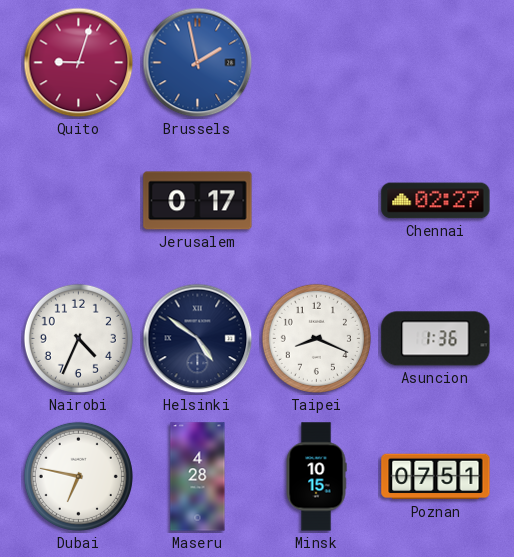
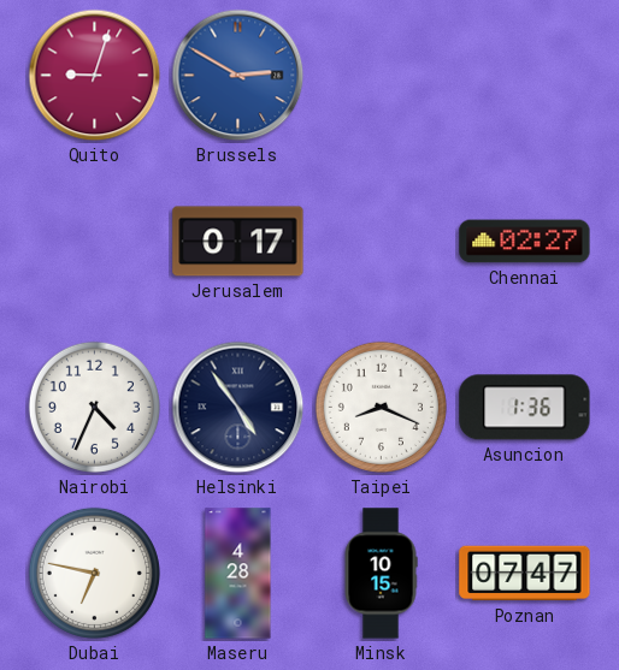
Brussels: 1:58 -> 2:50
Helsinki: 4:51 -> 4:54
Poznan: 07:51 -> 07:47
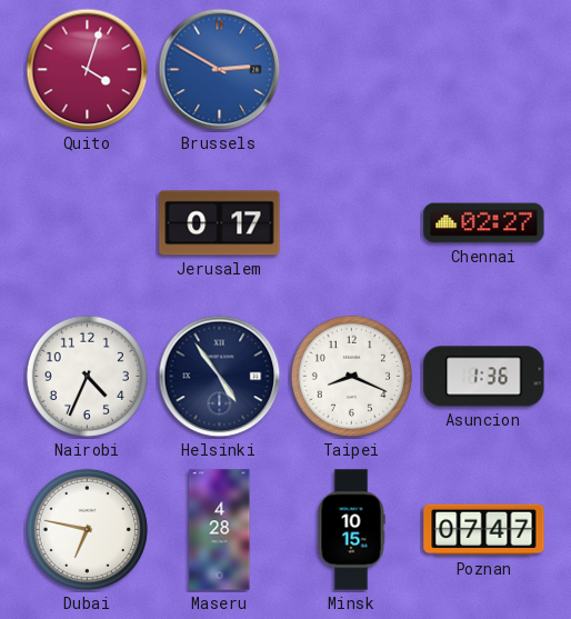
Quito: 9:03 -> 4:03
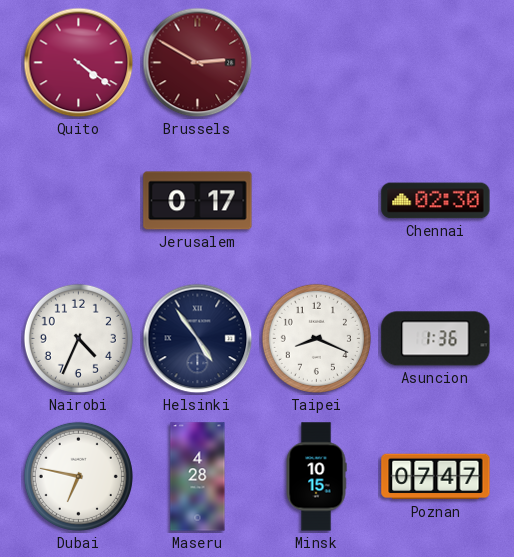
Quito: 4:03 -> 4:21
Brussels dial: blue -> burgundy
Chennai: 02:27 -> 02:30
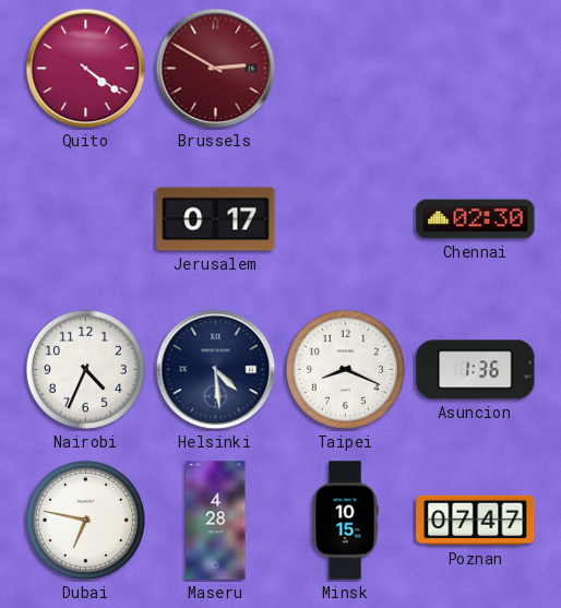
Helsinki: 4:54 -> 4:29
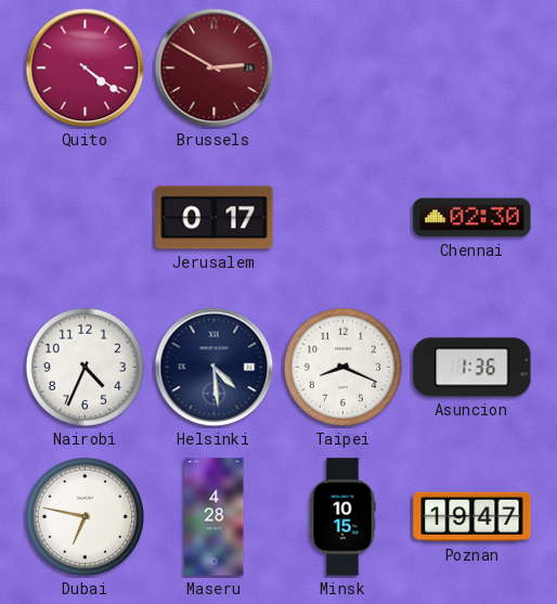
Poznan: 07:47 -> 19:47
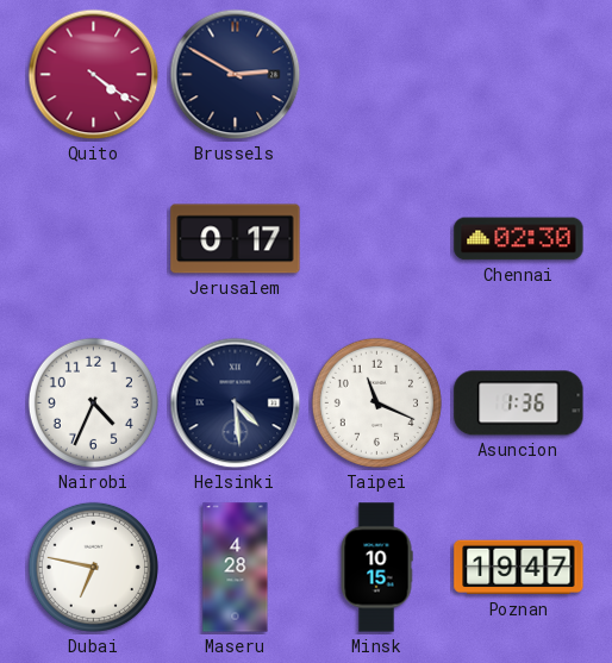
Brussels dial: burgundy -> navy
Taipei: 8:19 -> 11:19
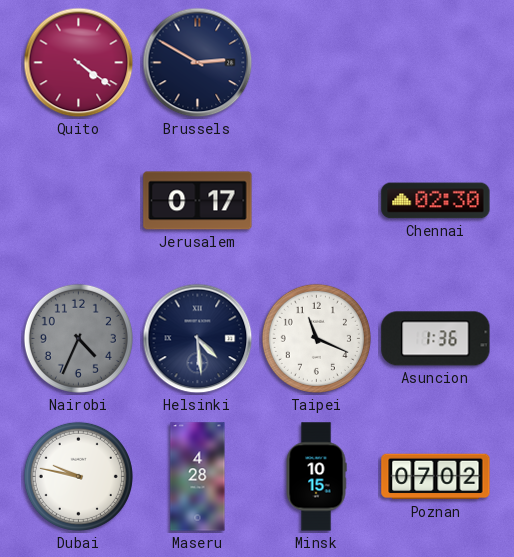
Nairobi dial: white -> grey
Dubai: 6:47 -> 9:47
Poznan: 19:47 -> 07:02
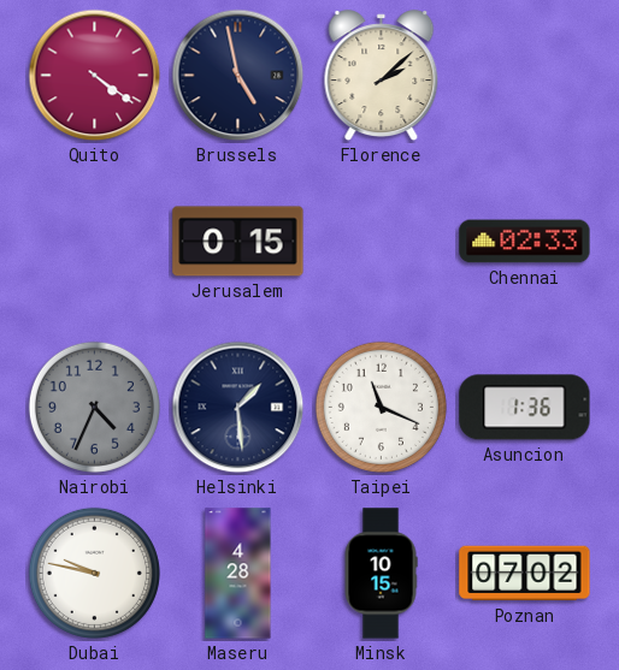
Brussels: 2:50 -> 4:58
Florence: none -> 2:08
Jerusalem: 0:17 -> 0:15
Chennai: 02:30 -> 02:33
Helsinki: 4:29 -> 1:29
